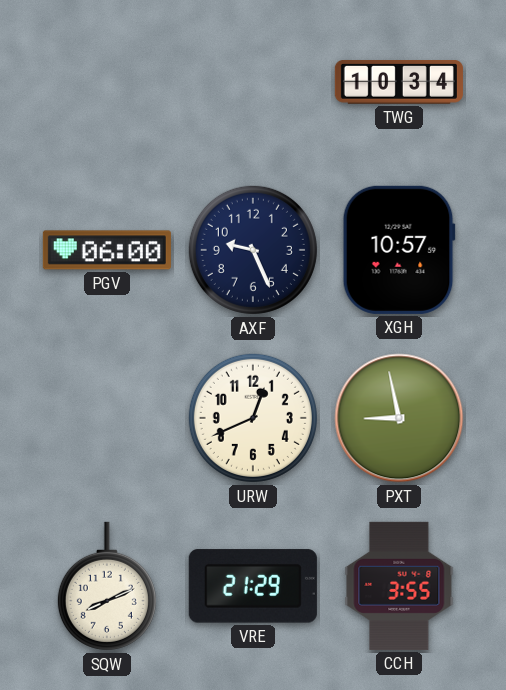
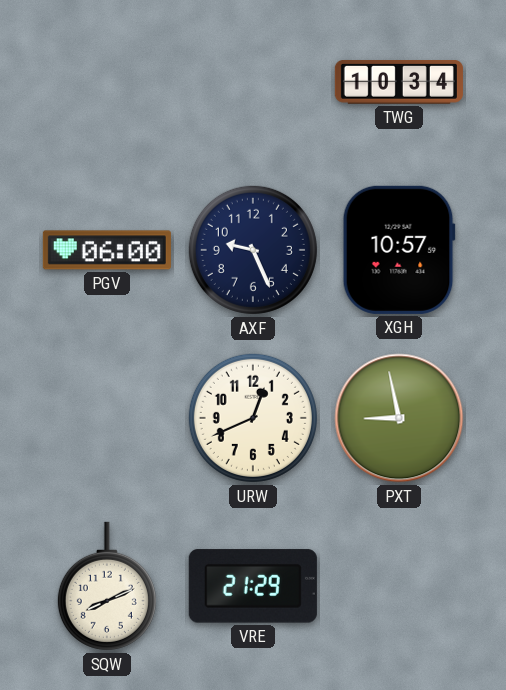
CCH: 3:55 -> none
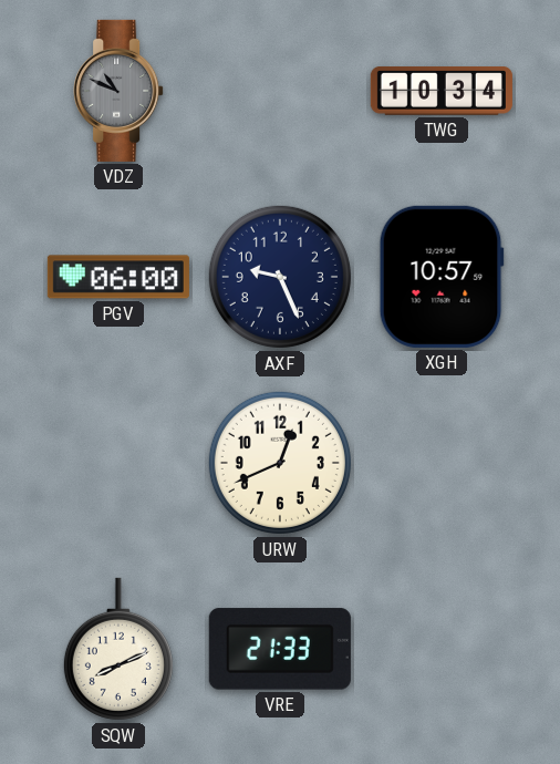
VDZ: none -> 10:49
PXT: 8:58 -> none
VRE: 21:29 -> 21:33
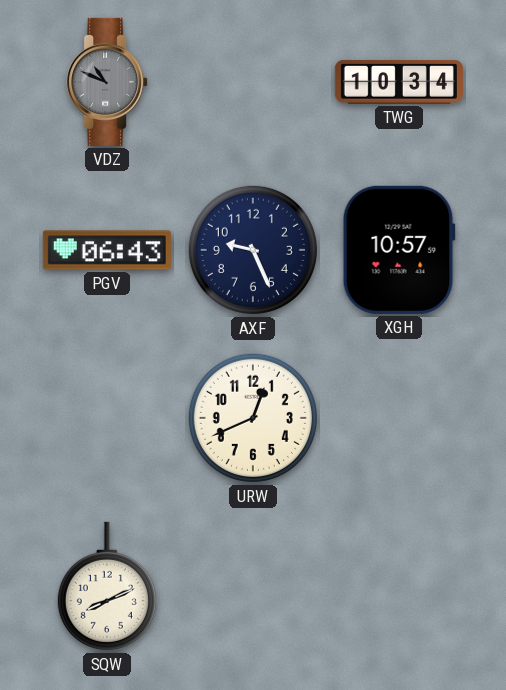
PGV: 06:00 -> 06:43
VRE: 21:33 -> none
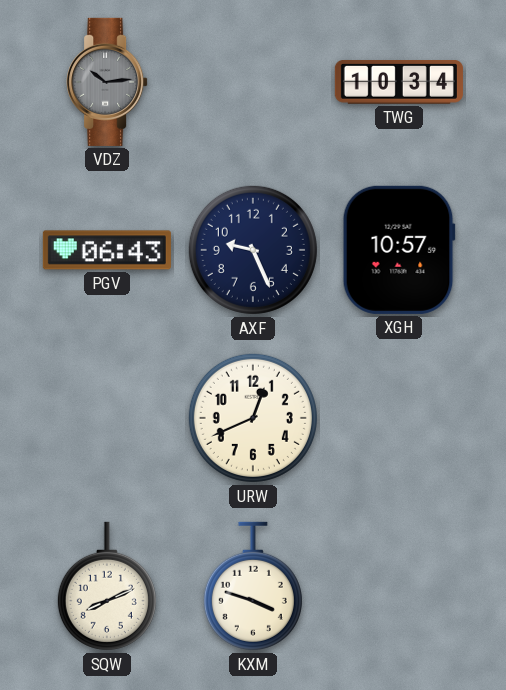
VDZ: 10:49 -> 10:14
KXM: none -> 3:48
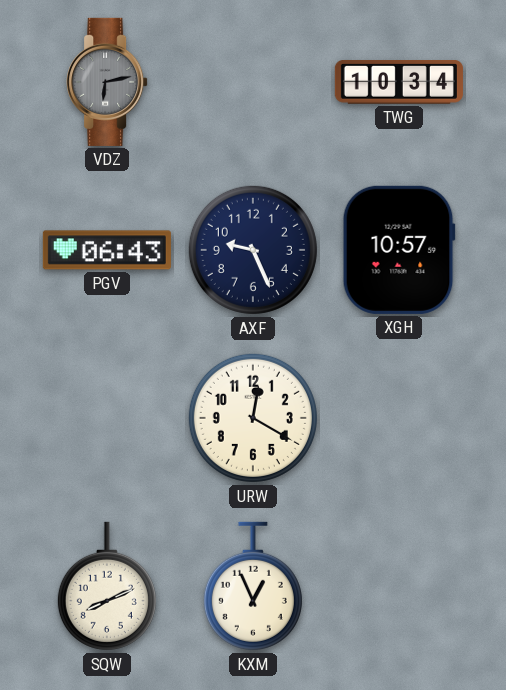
VDZ: 10:14 -> 6:13
URW: 12:41 -> 12:20
KXM: 3:48 -> 12:56
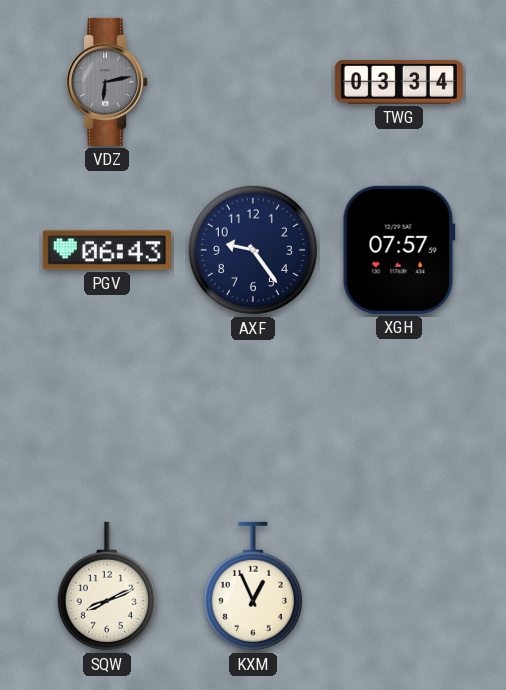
TWG: 10:34 -> 03:34
AXF: 9:26 -> 9:24
XGH: 10:57 -> 07:57
URW: 12:20 -> none
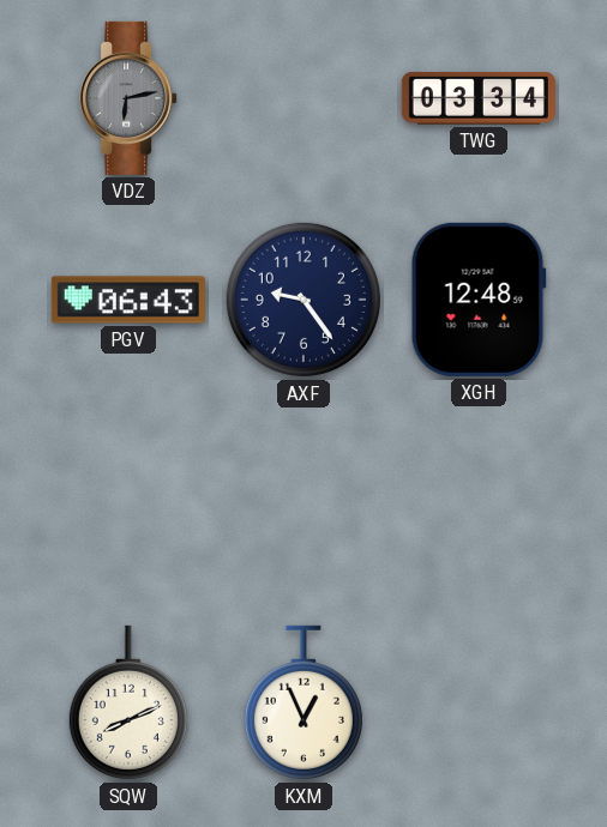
XGH: 07:57 -> 12:48
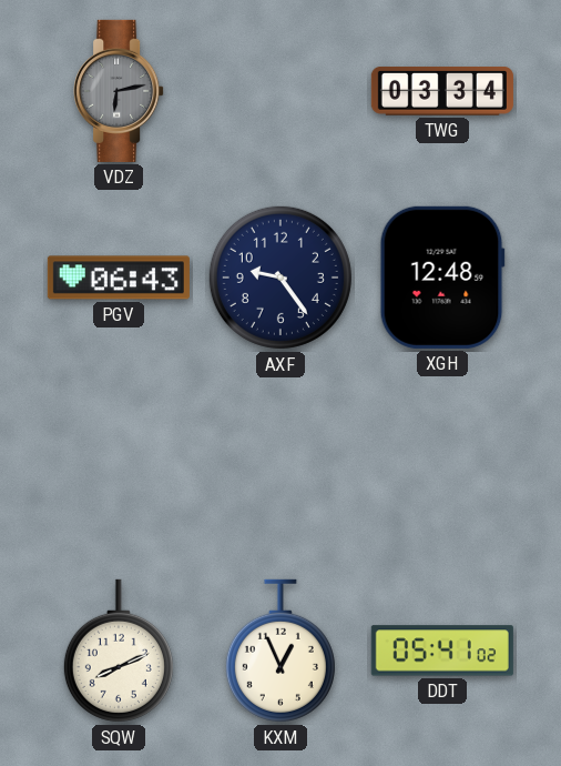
DDT: none -> 05:41
